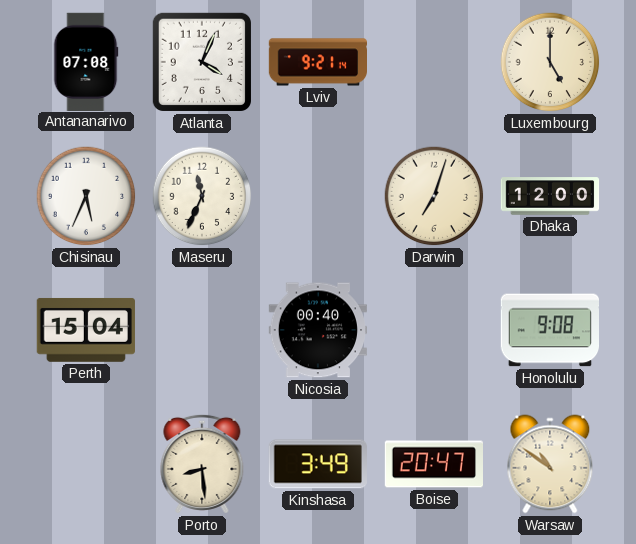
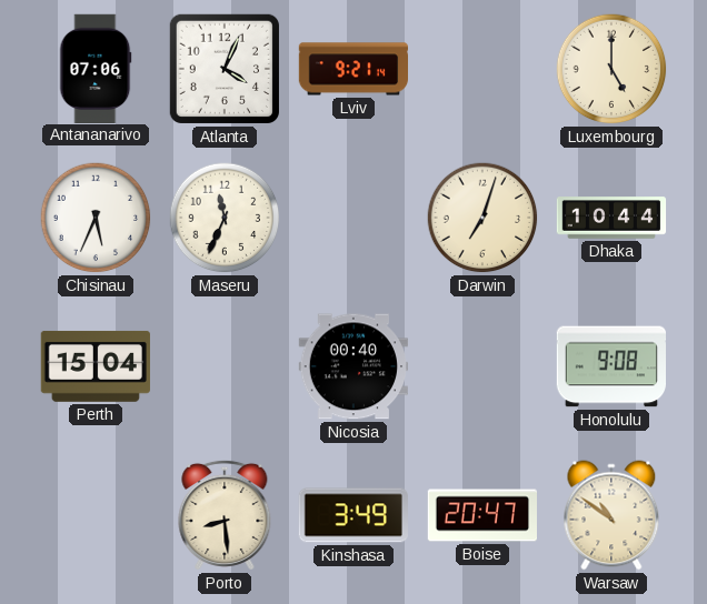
Antananarivo: 07:08 -> 07:06
Dhaka: 12:00 -> 10:44
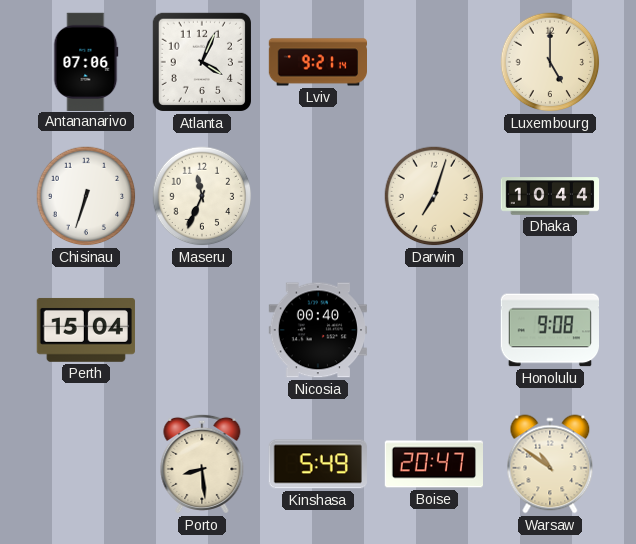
Chisinau: 5:34 -> 6:33
Kinshasa: 3:49 -> 5:49
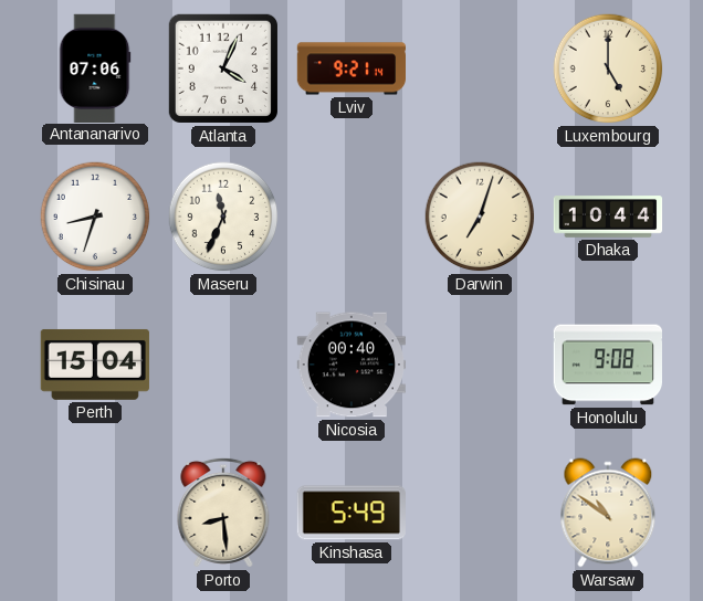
Chisinau: 6:33 -> 8:33
Boise: 20:47 -> none
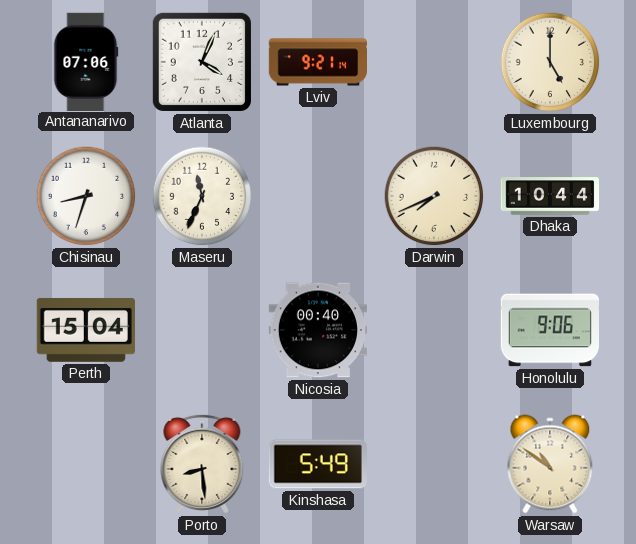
Darwin: 7:03 -> 7:41
Honolulu: 9:08 -> 9:06
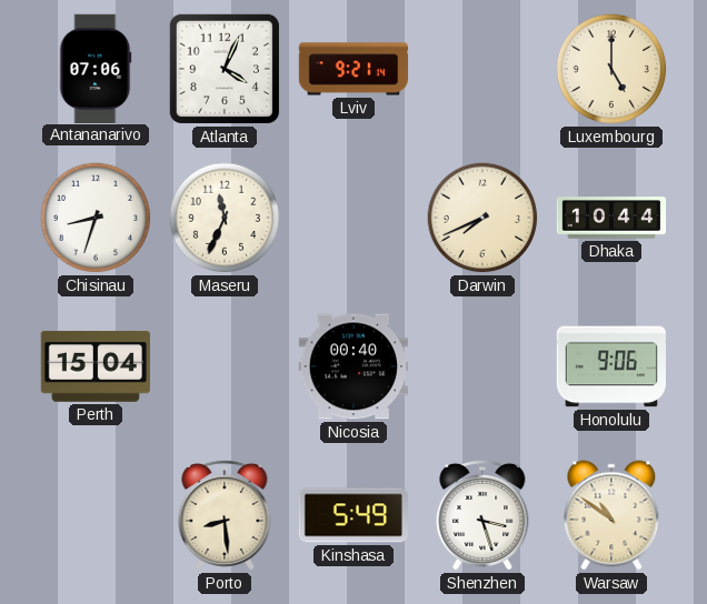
Shenzhen: none -> 3:27
